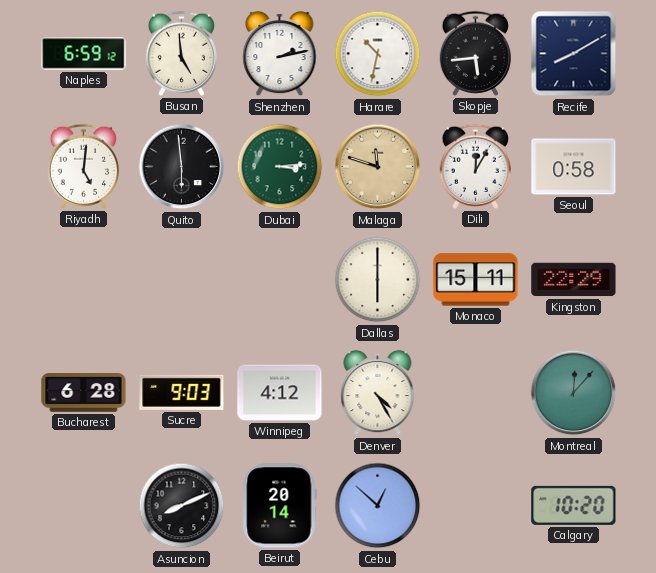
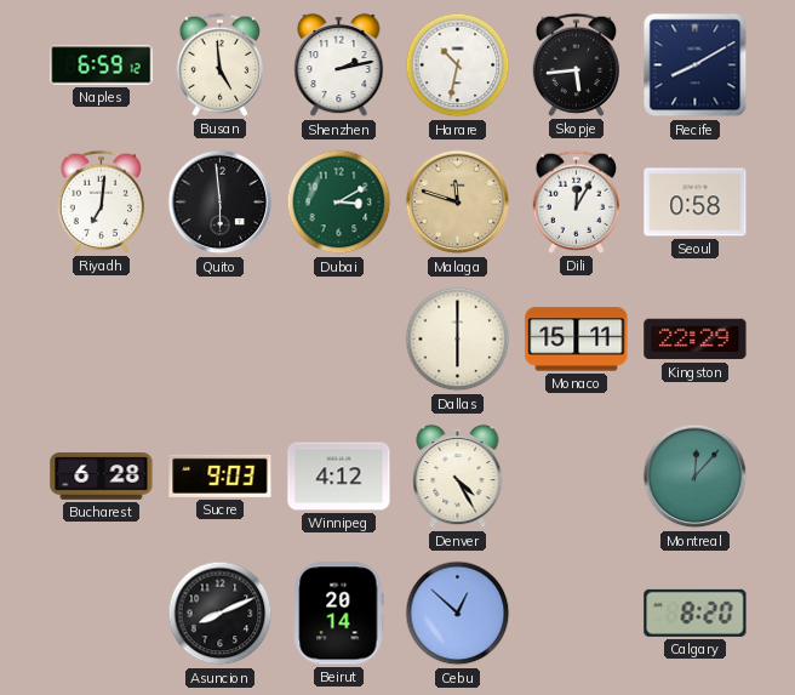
Riyadh: 5:01 -> 7:01
Dubai: 3:14 -> 3:10
Calgary: 10:20 -> 8:20
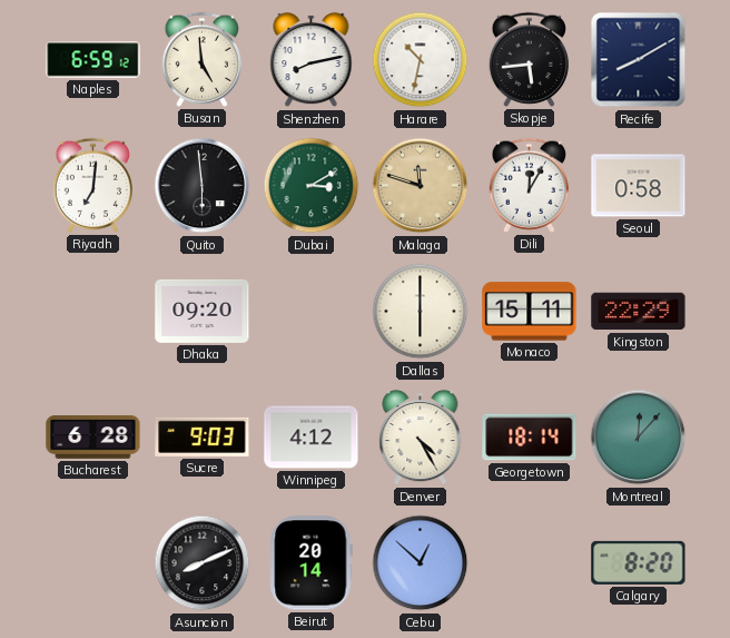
Shenzhen: 2:13 -> 8:13
Dhaka: none -> 09:20
Georgetown: none -> 18:14
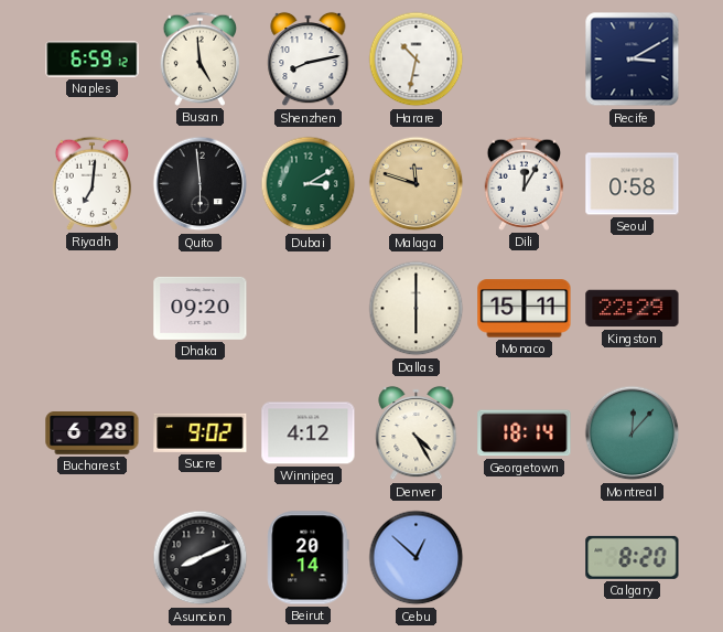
Skopje: 5:44 -> none
Recife: 8:10 -> 3:10
Sucre: 9:03 -> 9:02
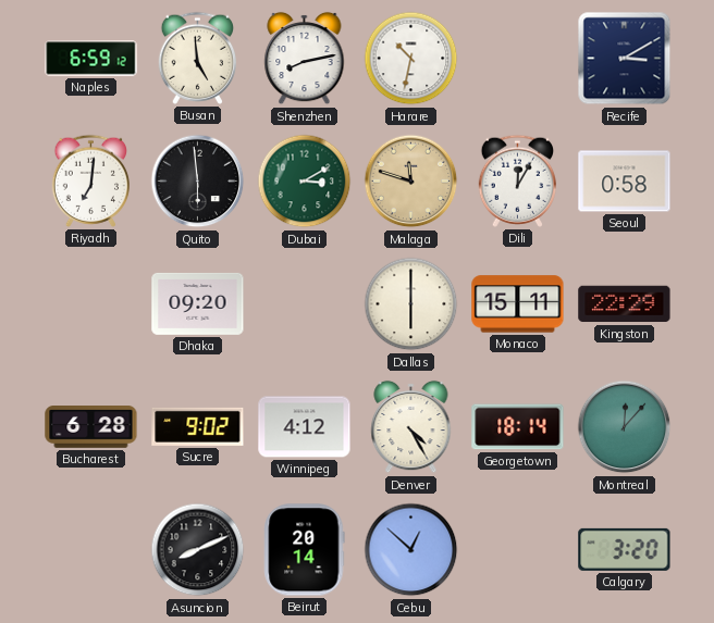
Calgary: 8:20 -> 3:20
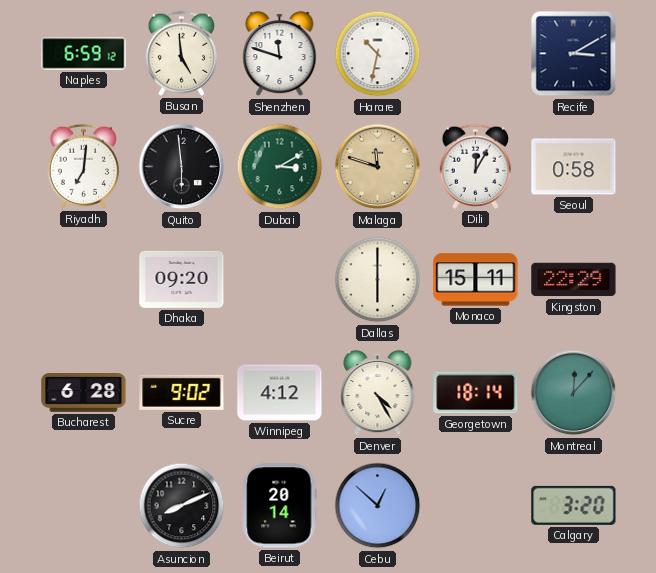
Shenzhen: 8:13 -> 11:48
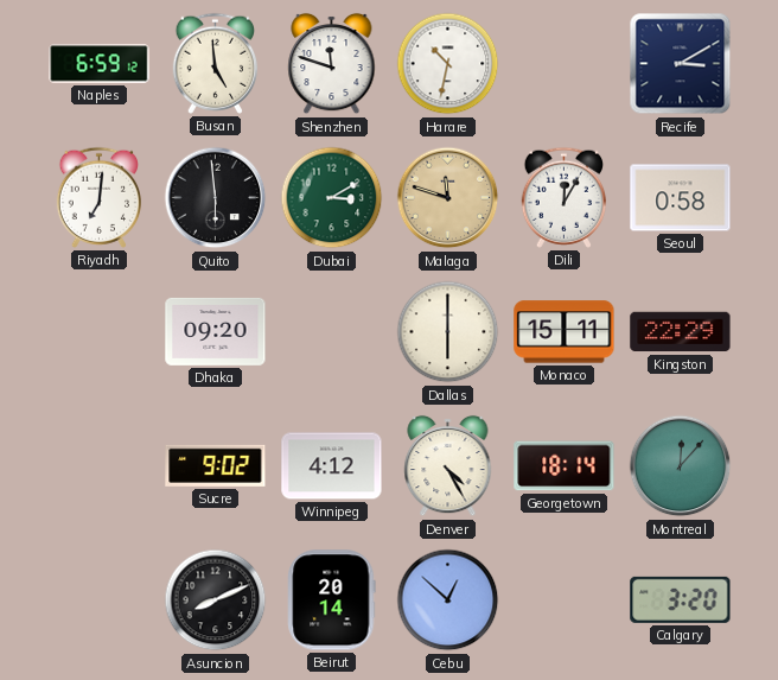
Bucharest: 6:28 -> none
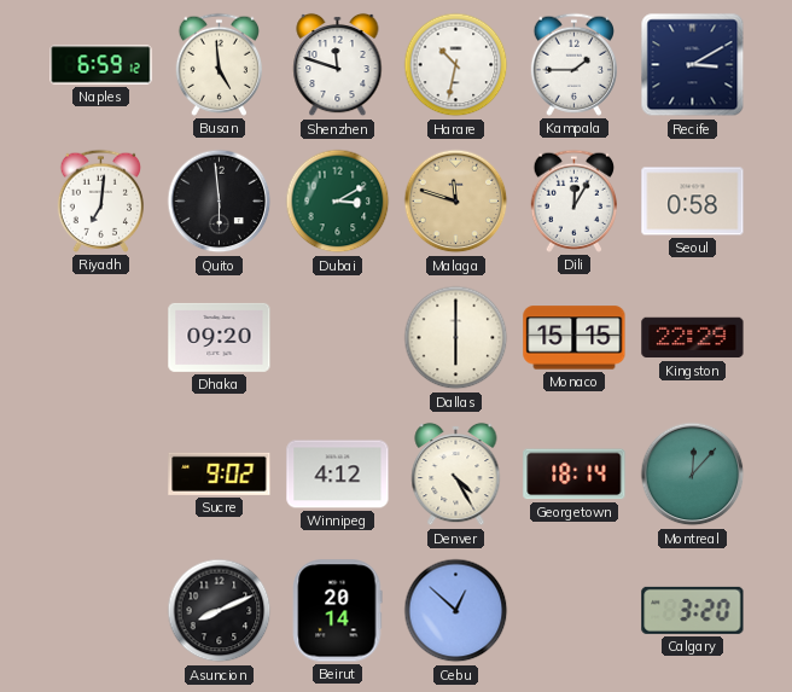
Kampala: none -> 1:45
Monaco: 15:11 -> 15:15
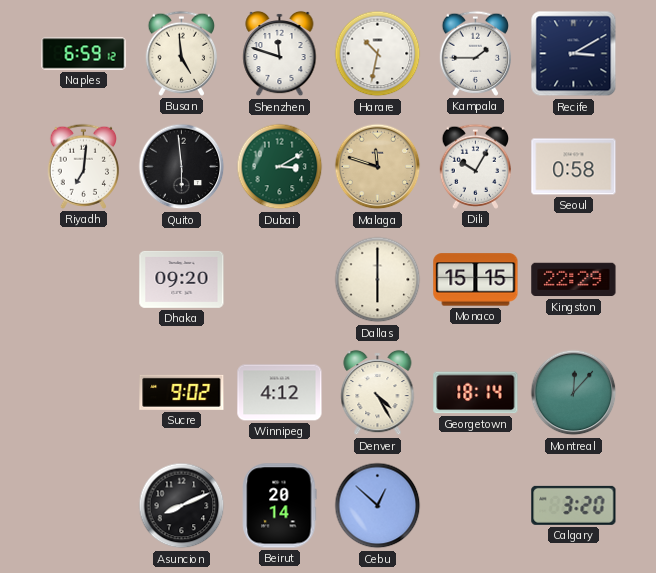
Dili: 12:05 -> 10:05
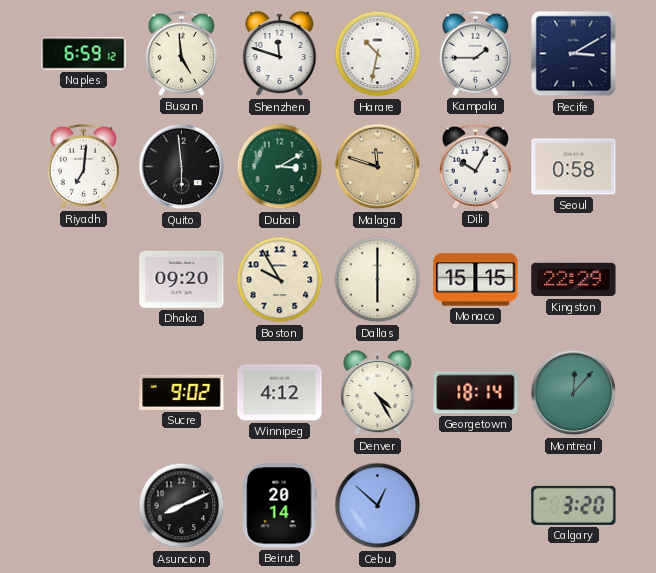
Boston: none -> 9:55
